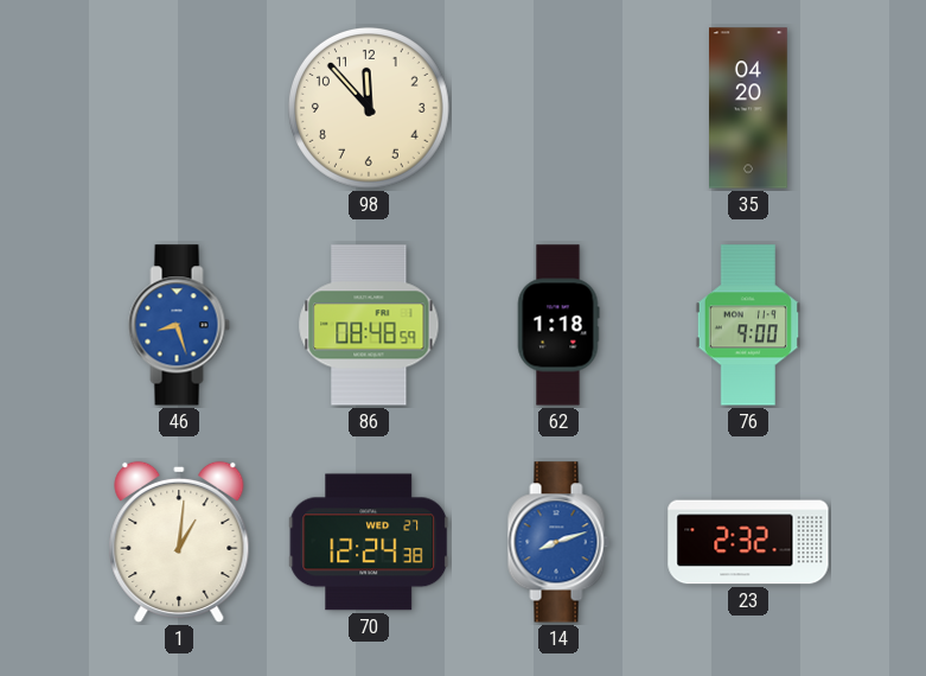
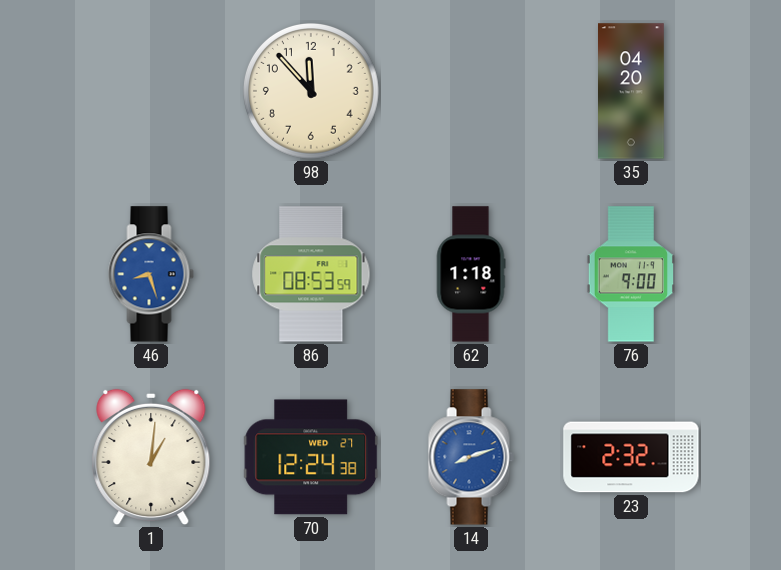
86: 08:48 -> 08:53
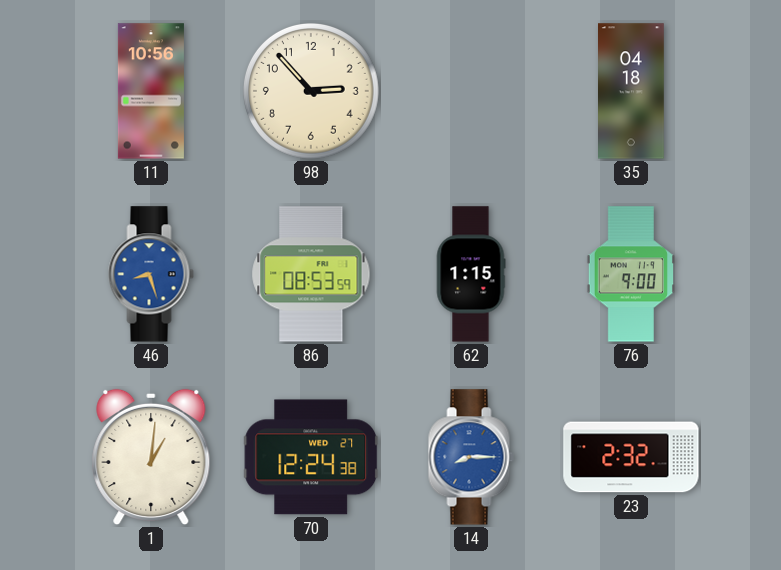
11: none -> 10:56
98: 11:53 -> 2:53
35: 04:20 -> 04:18
62: 1:18 -> 1:15
14: 8:12 -> 8:15
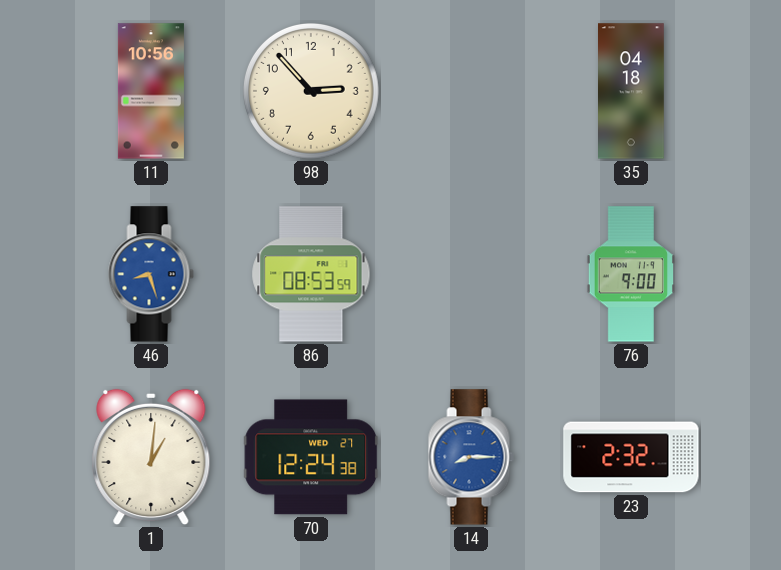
62: 1:15 -> none
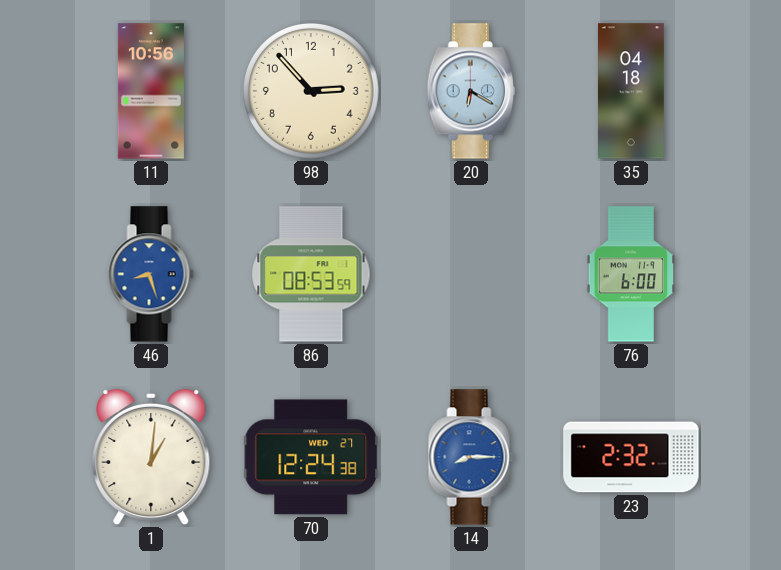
20: none -> 6:20
76: 9:00 -> 6:00
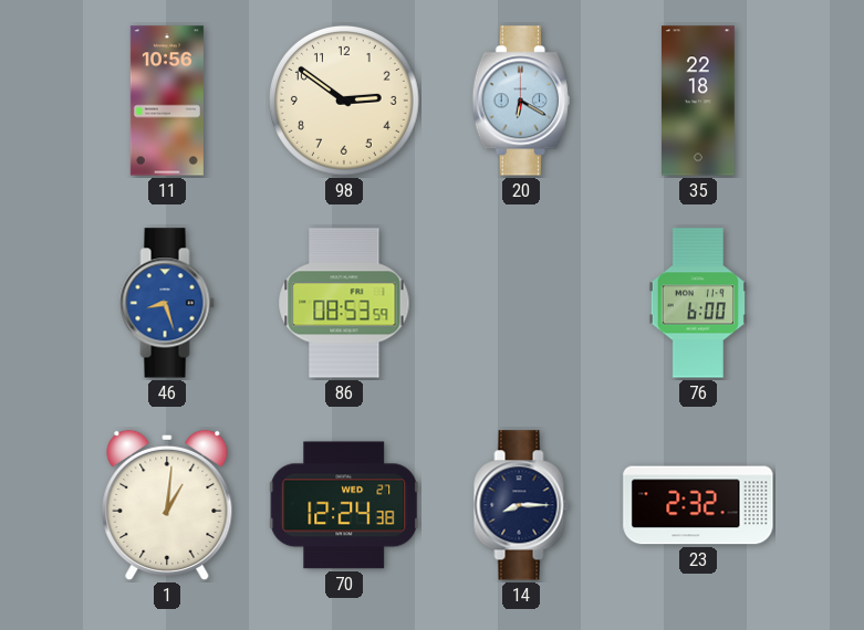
98: 2:53 -> 2:51
35: 04:18 -> 22:18
14 dial: blue -> navy
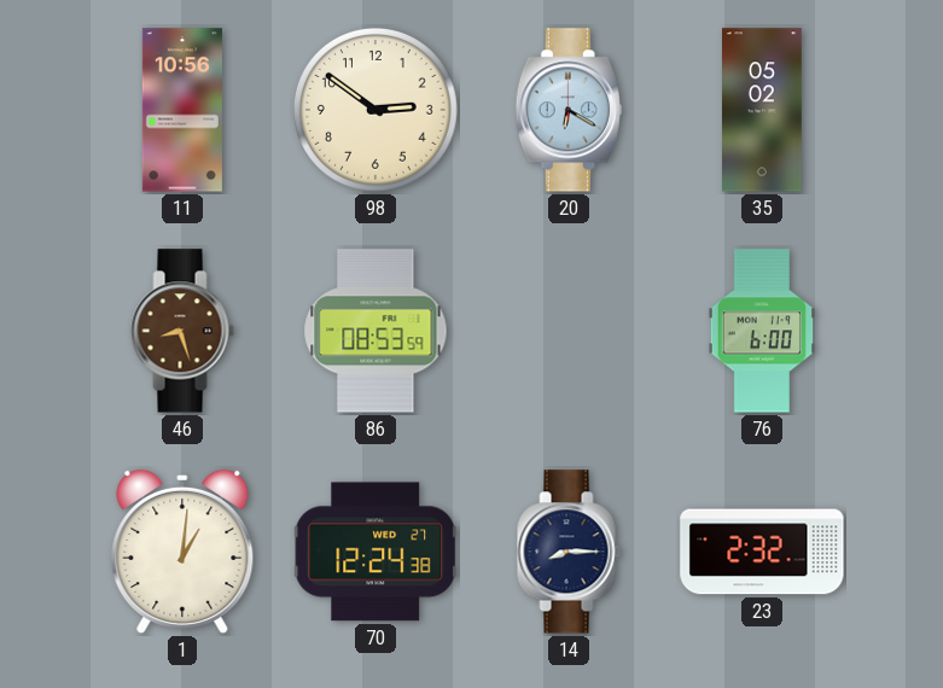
35: 22:18 -> 05:02
46 dial: blue -> brown
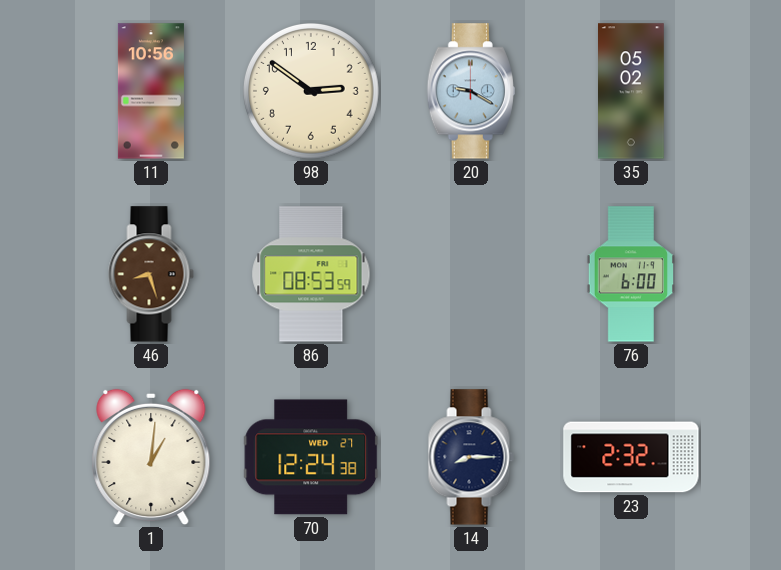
20: 6:20 -> 9:20
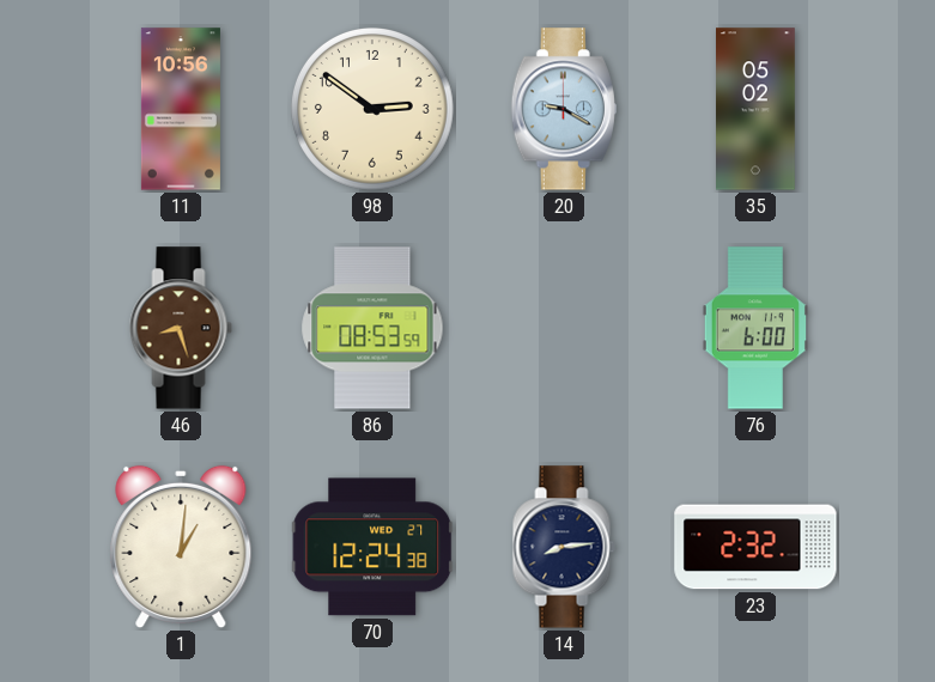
14: 8:15 -> 8:14
